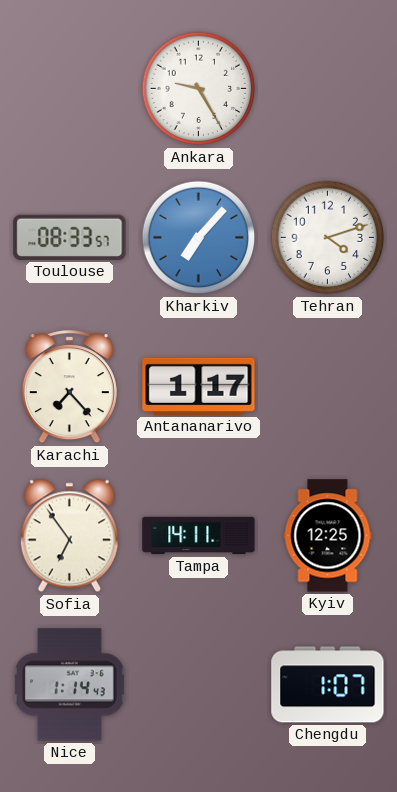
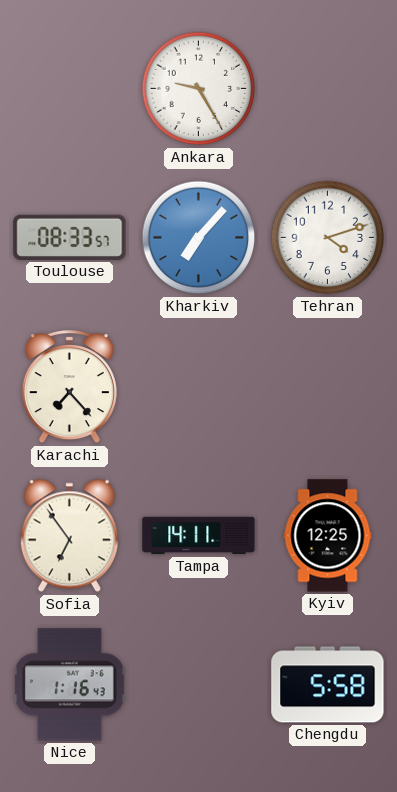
Antananarivo: 1:17 -> none
Nice: 1:14 -> 1:16
Chengdu: 1:07 -> 5:58
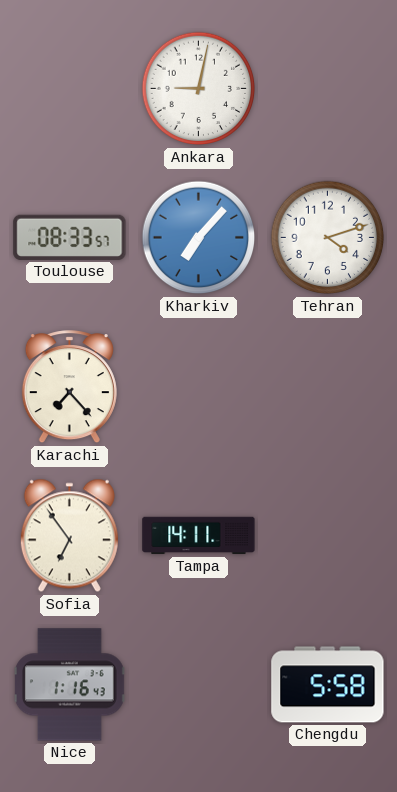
Ankara: 9:25 -> 9:02
Kyiv: 12:25 -> none
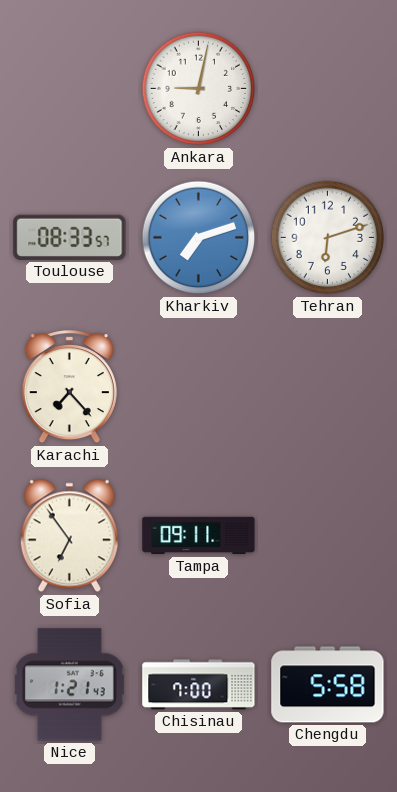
Kharkiv: 7:07 -> 7:12
Tehran: 4:12 -> 6:12
Tampa: 14:11 -> 09:11
Nice: 1:16 -> 1:21
Chisinau: none -> 7:00
